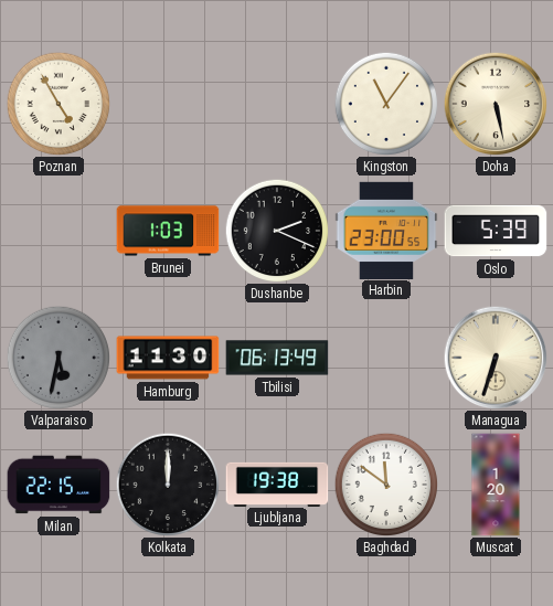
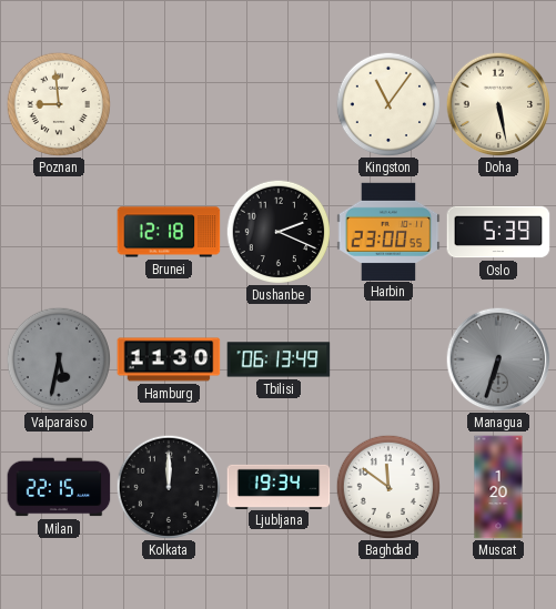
Poznan: 4:55 -> 8:59
Brunei: 1:03 -> 12:18
Managua dial: cream -> grey
Ljubljana: 19:38 -> 19:34
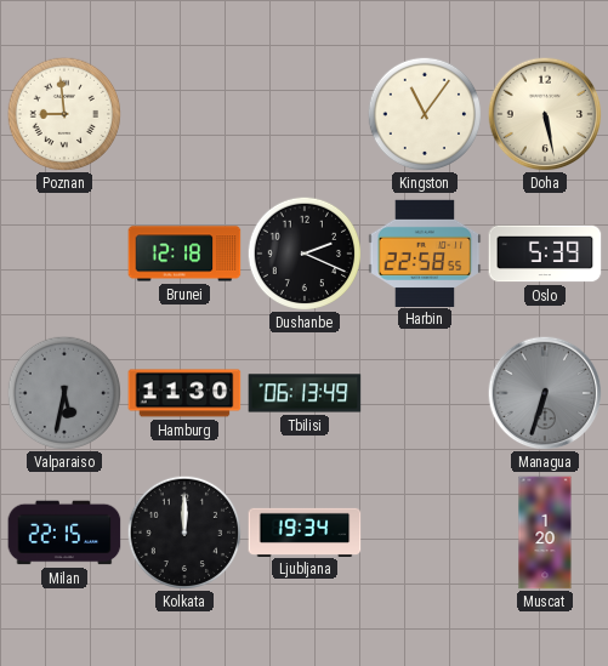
Harbin: 23:00 -> 22:58
Baghdad: 11:51 -> none
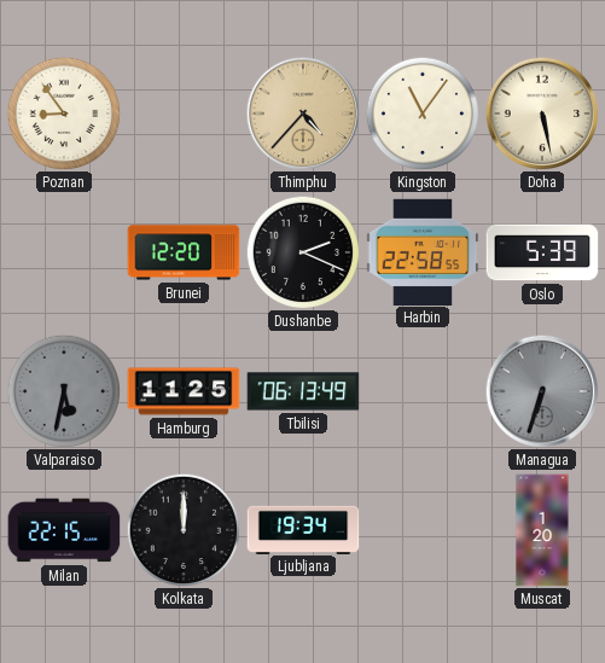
Poznan: 8:59 -> 8:54
Thimphu: none -> 4:37
Brunei: 12:18 -> 12:20
Hamburg: 11:30 -> 11:25
